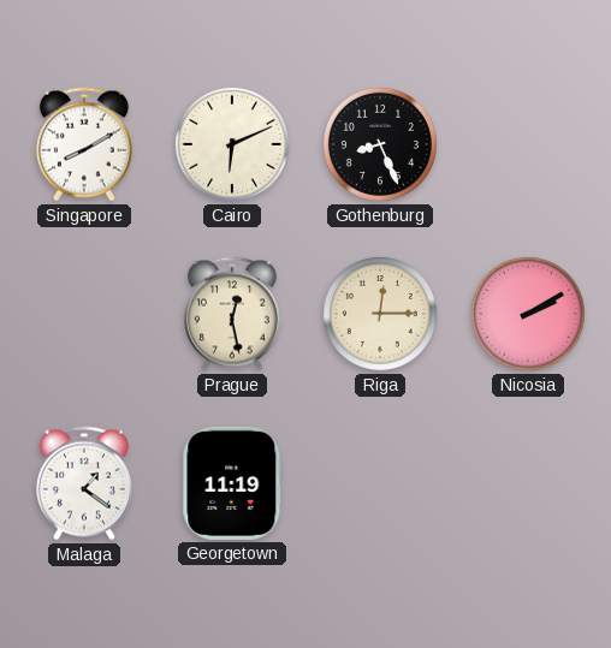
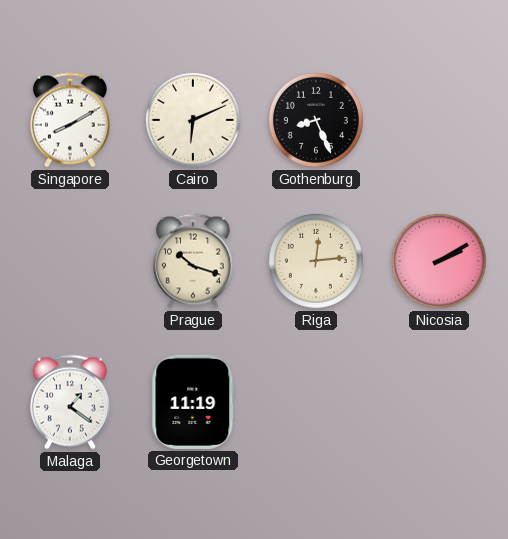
Prague: 12:28 -> 10:18
Riga: 12:15 -> 12:14
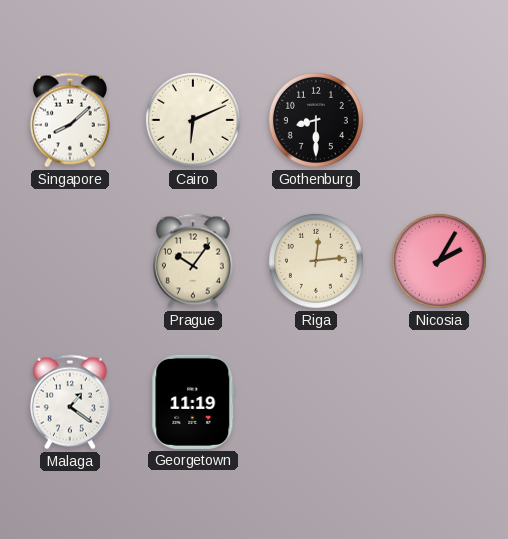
Singapore: 8:10 -> 8:08
Gothenburg: 8:26 -> 8:30
Prague: 10:18 -> 10:06
Nicosia: 2:10 -> 2:05
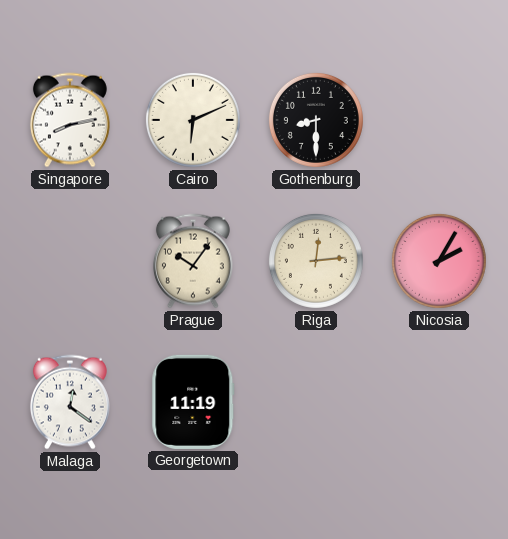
Singapore: 8:08 -> 8:13
Malaga: 1:21 -> 12:21
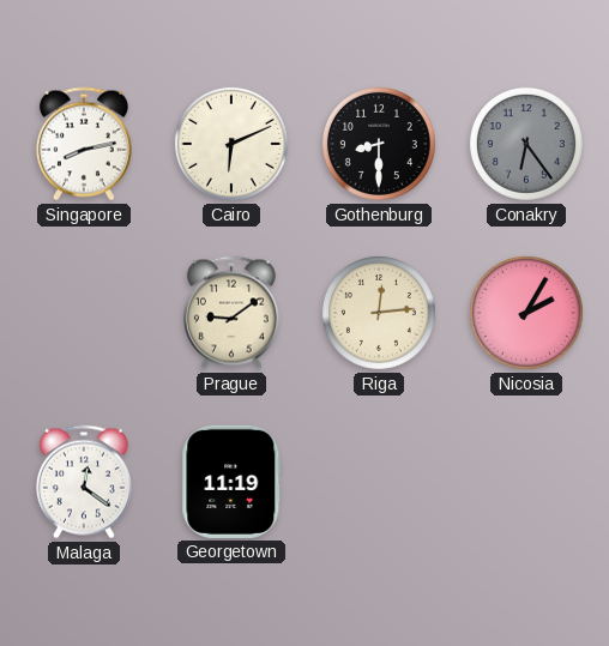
Conakry: none -> 6:24
Prague: 10:06 -> 9:09
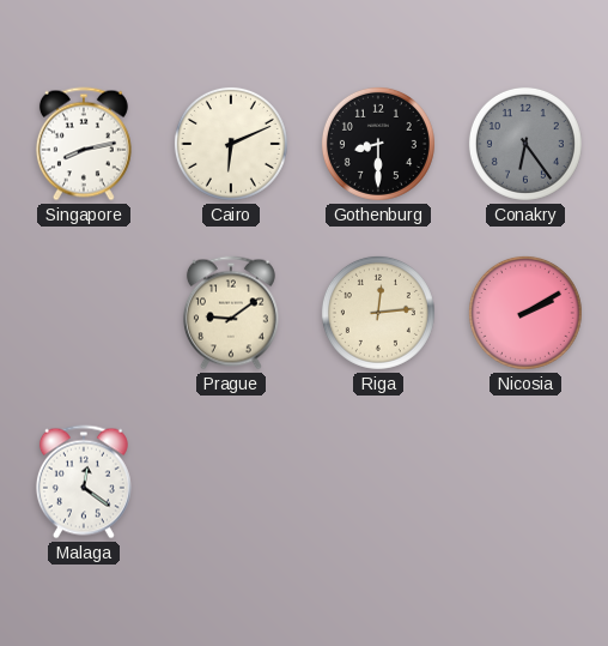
Nicosia: 2:05 -> 2:10
Georgetown: 11:19 -> none
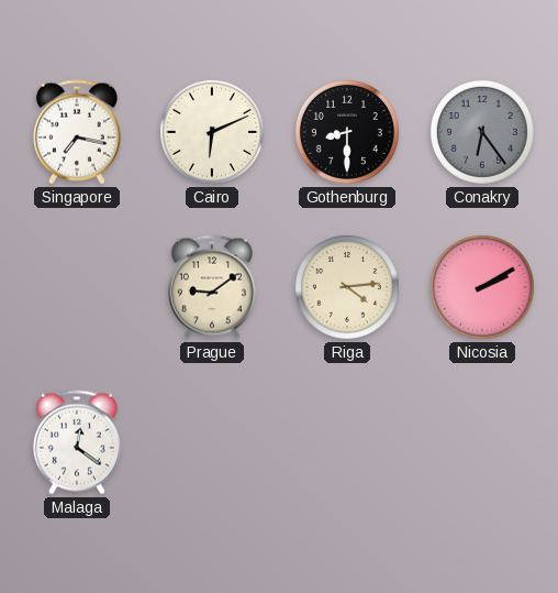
Singapore: 8:13 -> 7:17
Riga: 12:14 -> 4:14
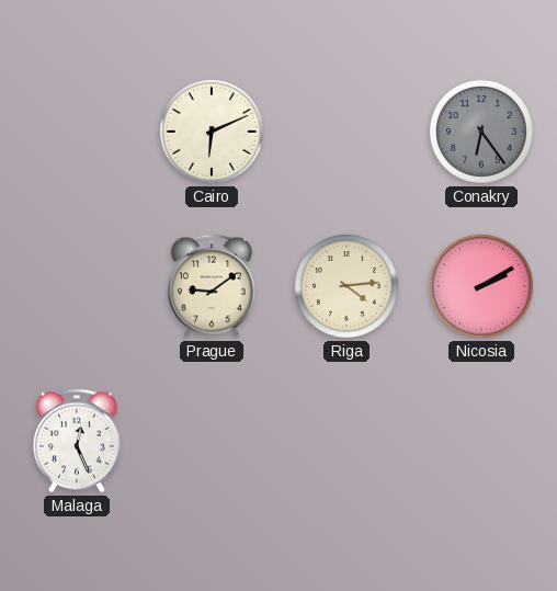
Singapore: 7:17 -> none
Gothenburg: 8:30 -> none
Malaga: 12:21 -> 12:26
